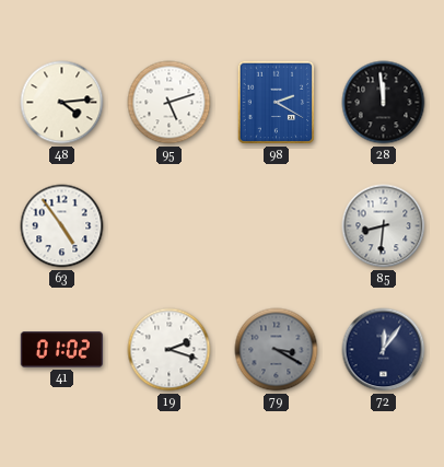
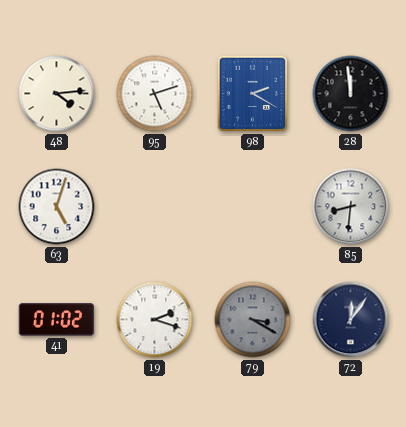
63: 4:54 -> 5:03
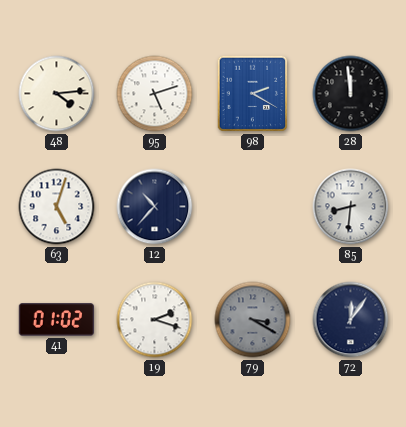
12: none -> 10:37
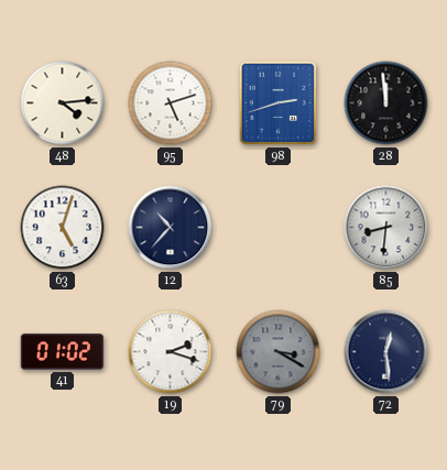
98: 2:20 -> 2:42
72: 12:06 -> 12:29
